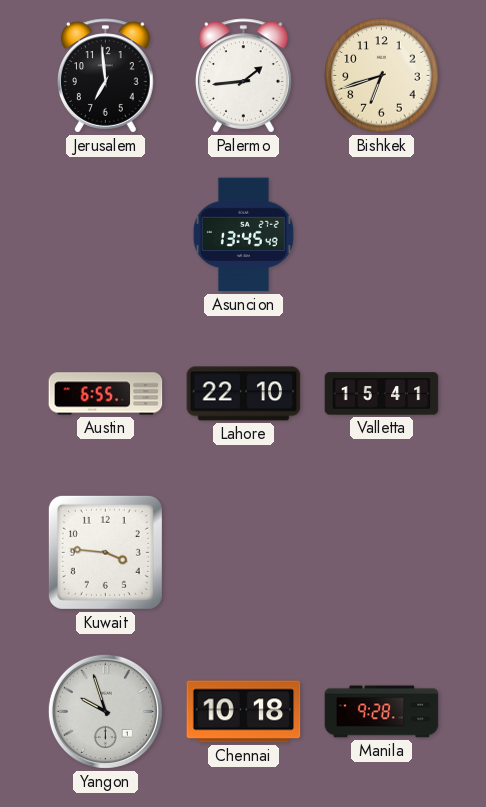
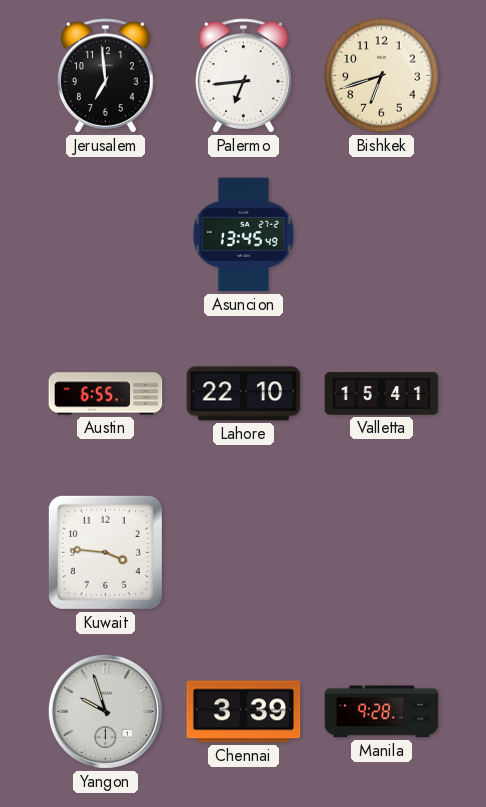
Palermo: 1:44 -> 6:44
Chennai: 10:18 -> 3:39
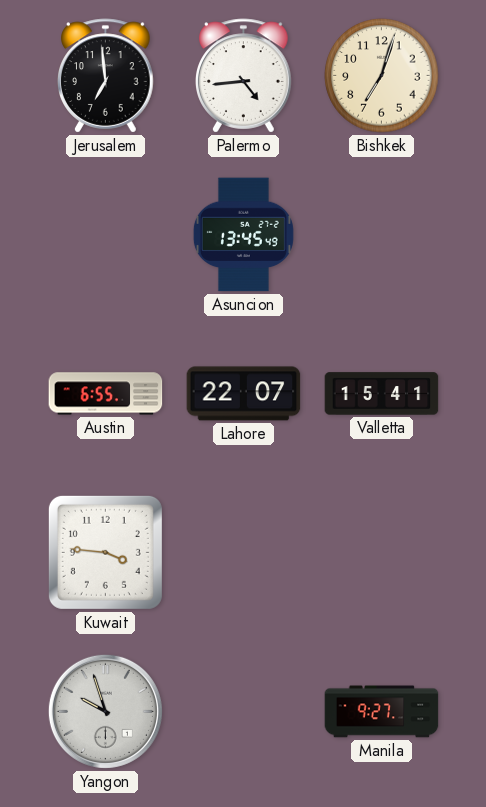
Palermo: 6:44 -> 4:44
Bishkek: 6:42 -> 7:03
Lahore: 22:10 -> 22:07
Chennai: 3:39 -> none
Manila: 9:28 -> 9:27
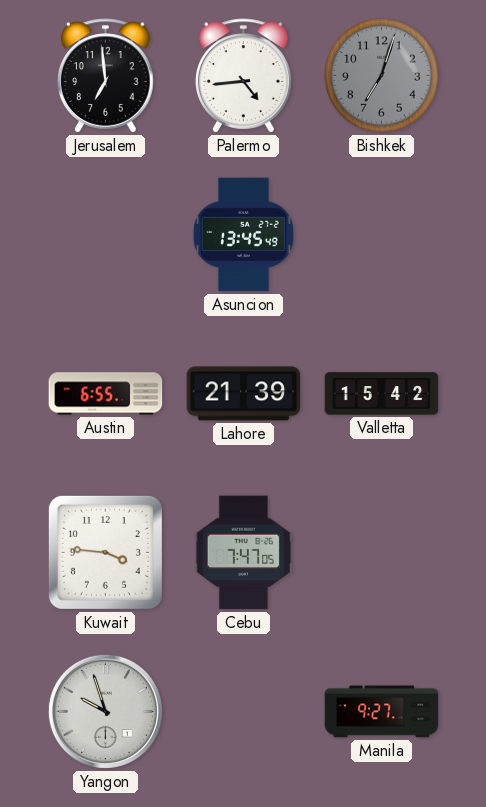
Bishkek dial: cream -> grey
Lahore: 22:07 -> 21:39
Valletta: 15:41 -> 15:42
Cebu: none -> 7:47
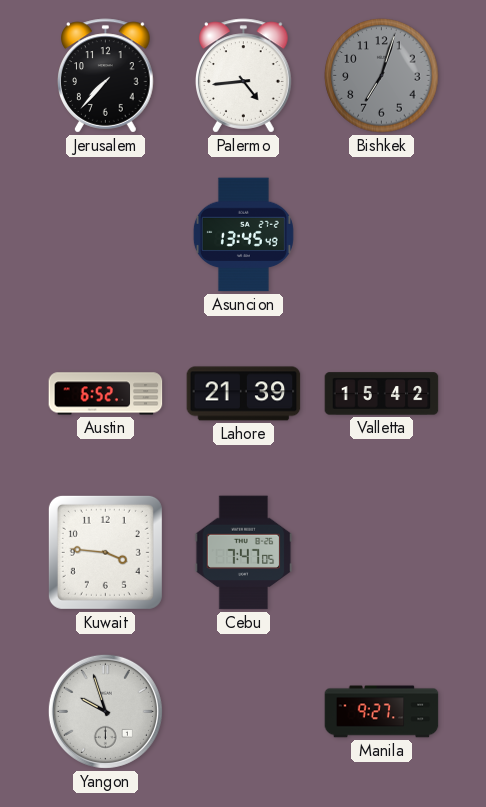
Jerusalem: 6:59 -> 7:37
Austin: 6:55 -> 6:52
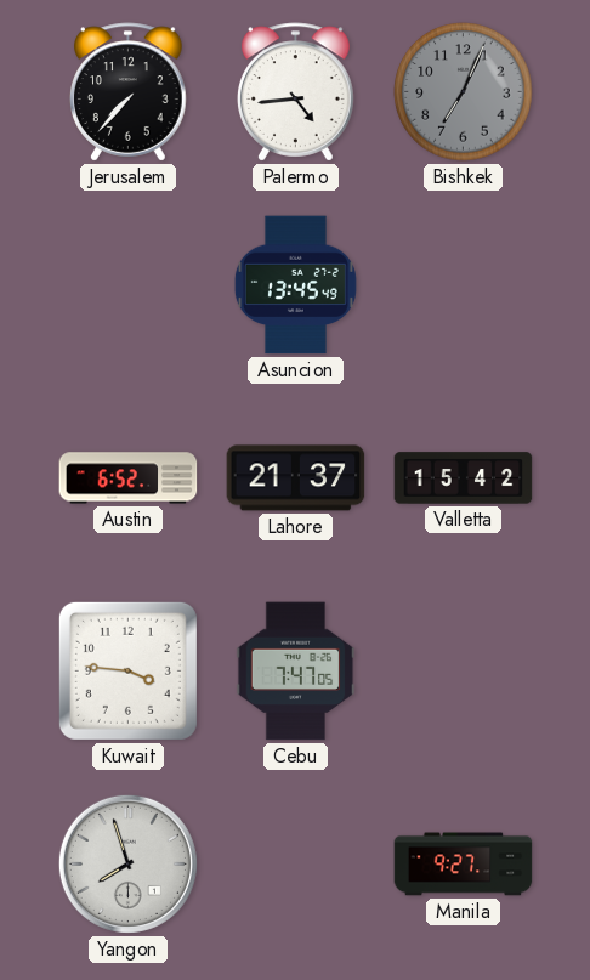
Bishkek: 7:03 -> 7:04
Lahore: 21:39 -> 21:37
Yangon: 9:57 -> 7:57
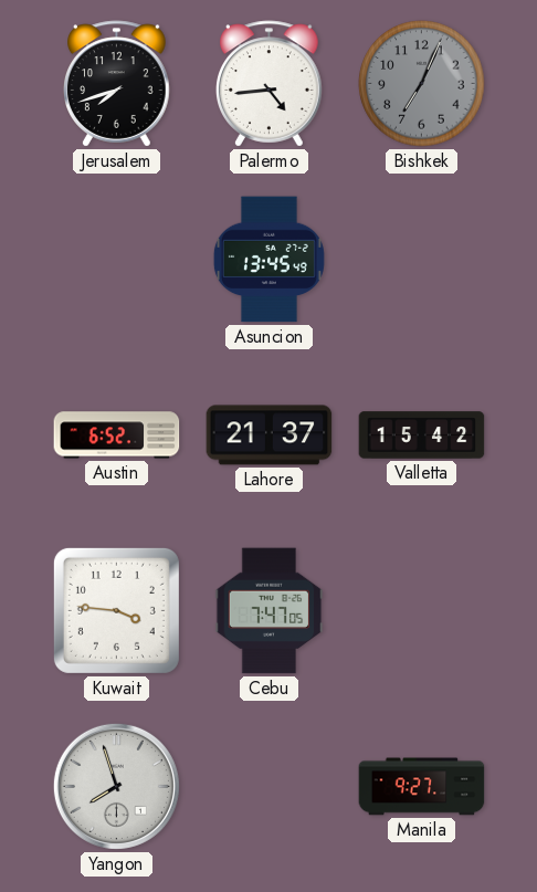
Jerusalem: 7:37 -> 7:42
